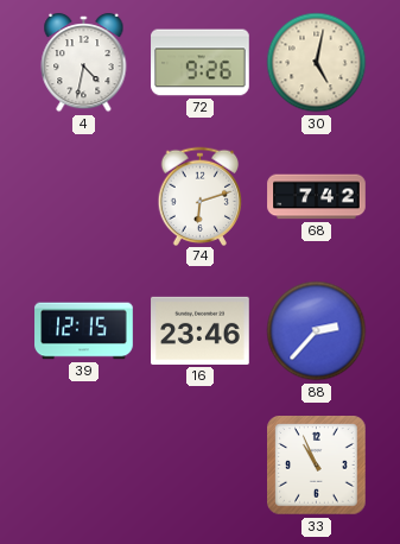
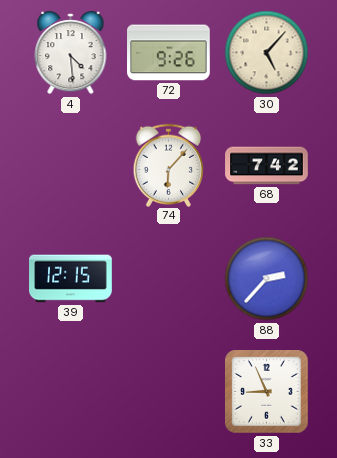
4: 4:32 -> 4:29
30: 5:02 -> 5:07
74: 6:12 -> 6:07
16: 23:46 -> none
33: 10:56 -> 8:56
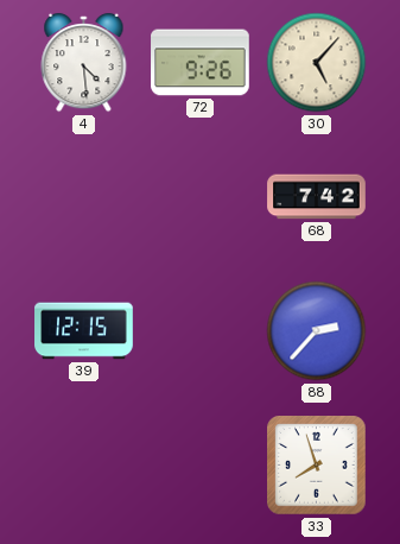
74: 6:07 -> none
33: 8:56 -> 7:57
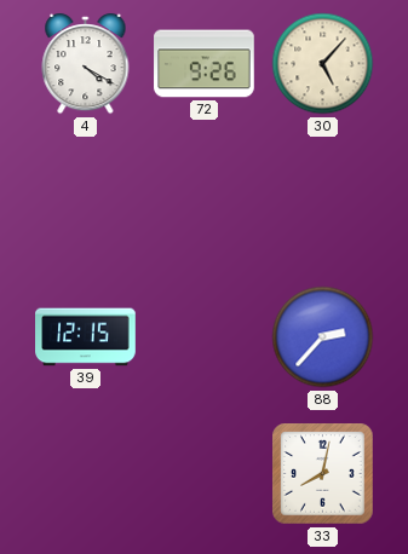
4: 4:29 -> 4:20
68: 7:42 -> none
33: 7:57 -> 8:02
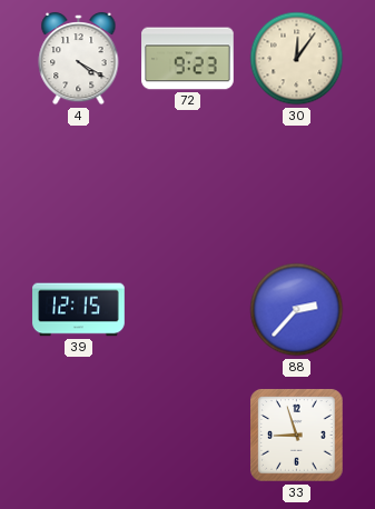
72: 9:26 -> 9:23
30: 5:07 -> 12:06
33: 8:02 -> 8:57
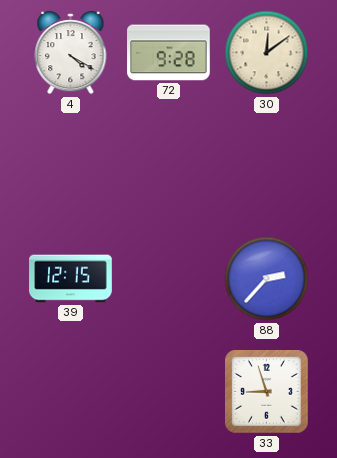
72: 9:23 -> 9:28
30: 12:06 -> 12:09
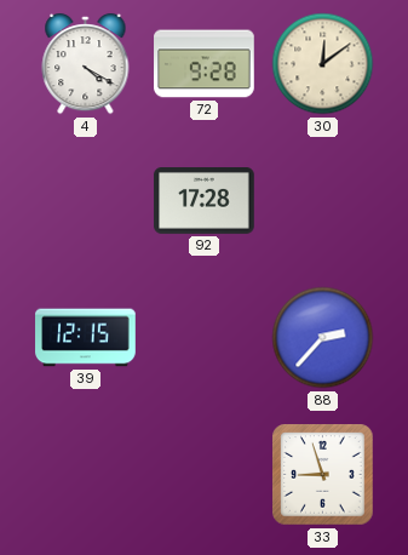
92: none -> 17:28
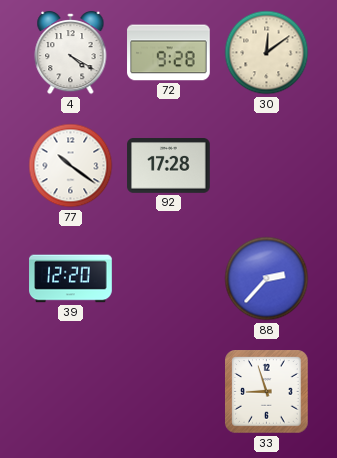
77: none -> 10:21
39: 12:15 -> 12:20
